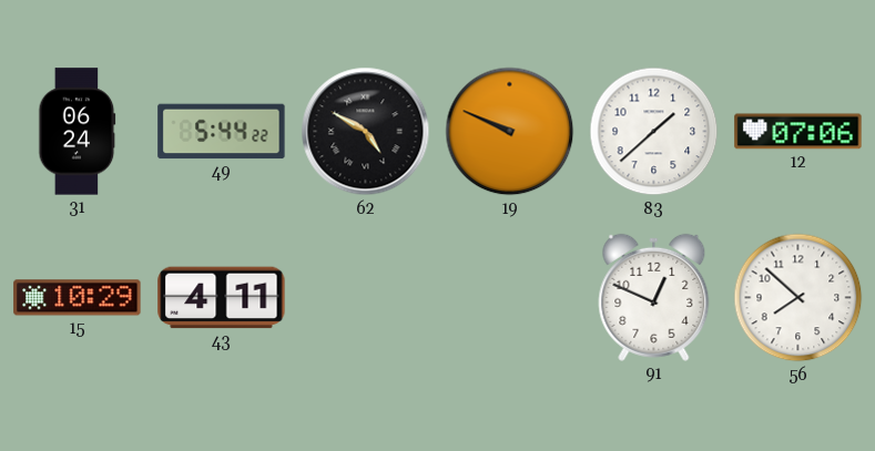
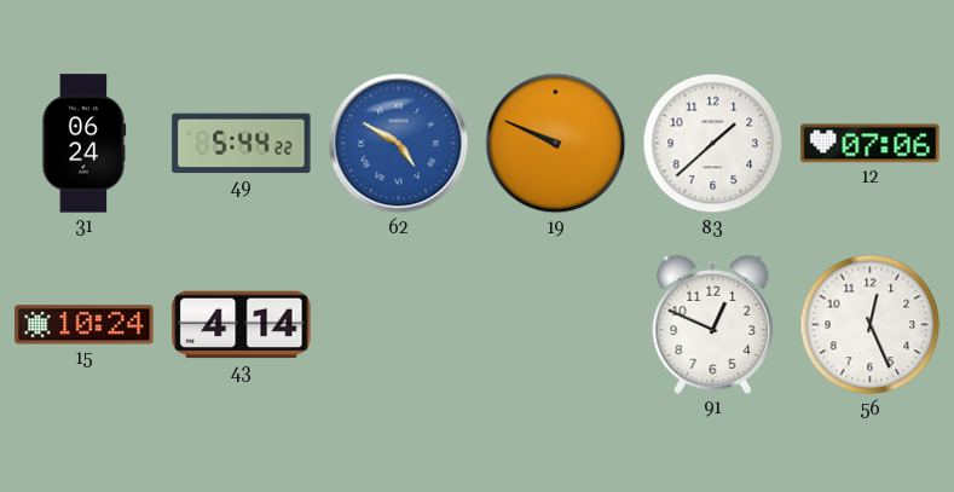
62 dial: black -> blue
15: 10:29 -> 10:24
43: 4:11 -> 4:14
56: 7:52 -> 12:26
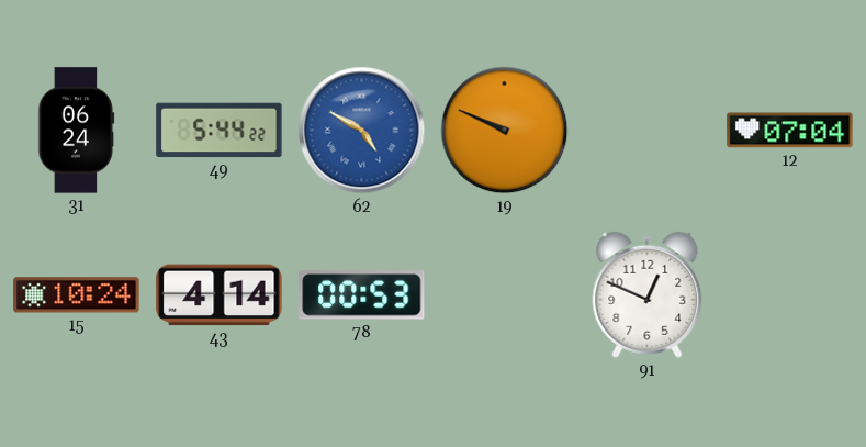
83: 1:38 -> none
12: 07:06 -> 07:04
78: none -> 00:53
56: 12:26 -> none
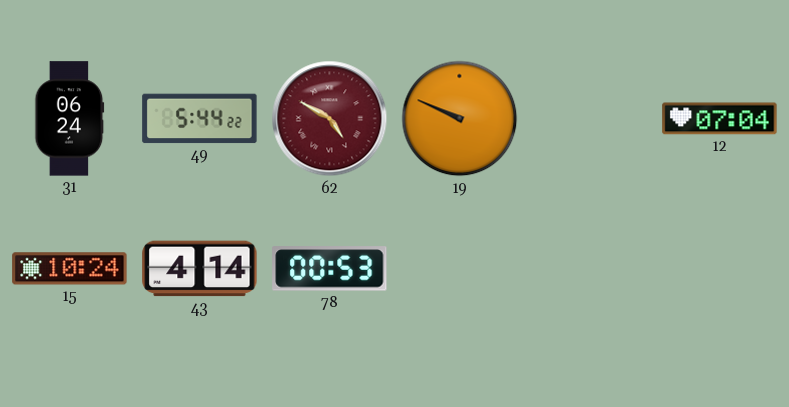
62 dial: blue -> burgundy
91: 12:49 -> none
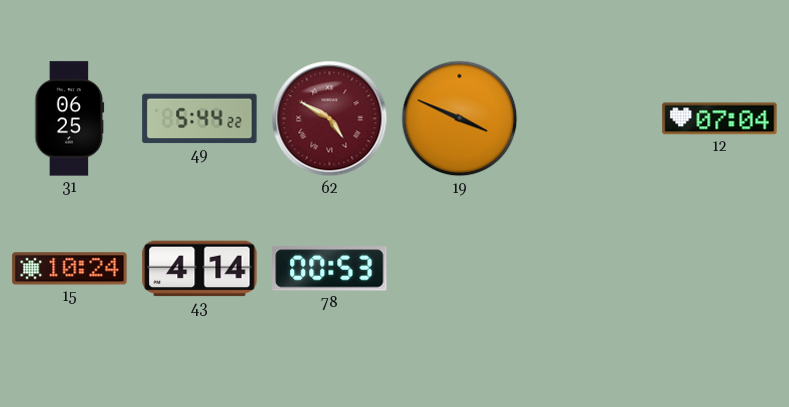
31: 06:24 -> 06:25
19: 9:49 -> 3:49
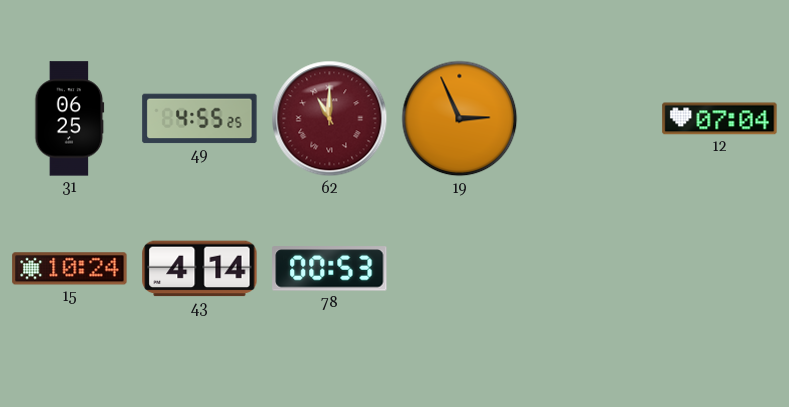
49: 5:44 -> 4:55
62: 4:50 -> 11:00
19: 3:49 -> 2:56
